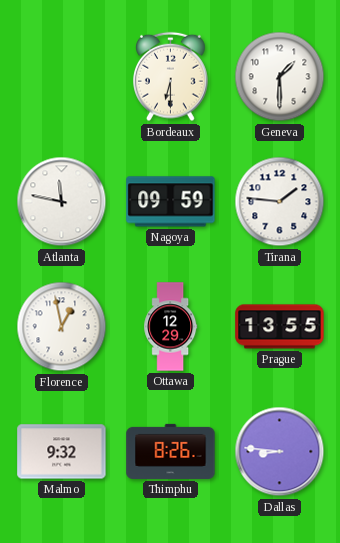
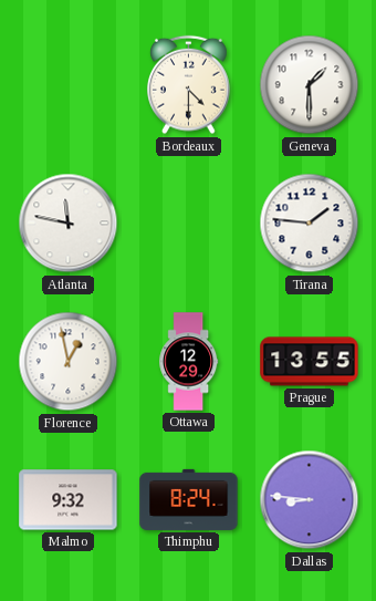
Bordeaux: 6:30 -> 4:30
Nagoya: 09:59 -> none
Thimphu: 8:26 -> 8:24
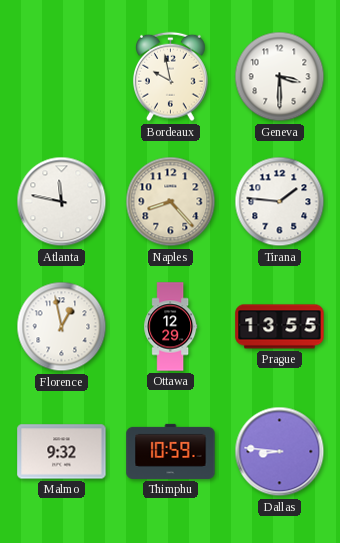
Bordeaux: 4:30 -> 9:58
Geneva: 1:30 -> 3:30
Naples: none -> 8:23
Thimphu: 8:24 -> 10:59
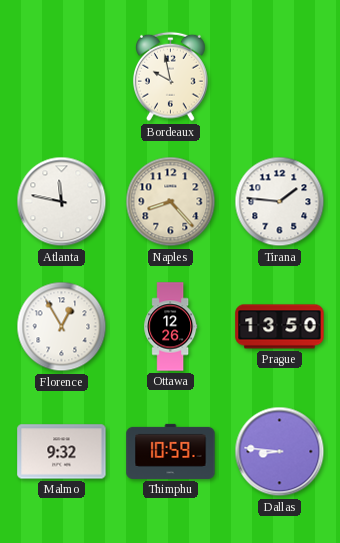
Geneva: 3:30 -> none
Florence: 12:58 -> 12:55
Ottawa: 12:29 -> 12:26
Prague: 13:55 -> 13:50
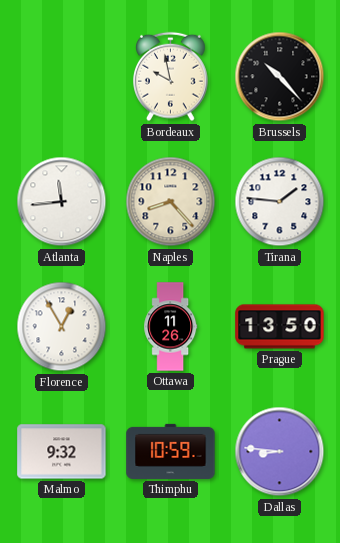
Brussels: none -> 10:23
Atlanta: 11:47 -> 11:44
Ottawa: 12:26 -> 11:26
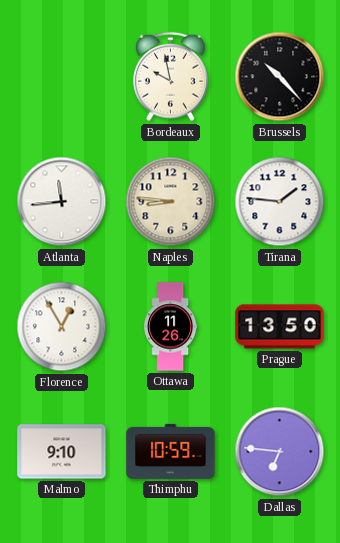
Naples: 8:23 -> 8:46
Malmo: 9:32 -> 9:10
Dallas: 8:46 -> 6:46
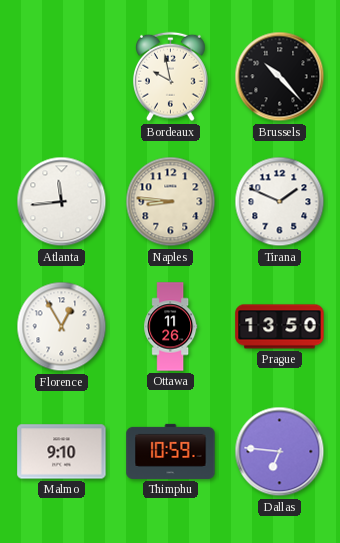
Tirana: 1:46 -> 1:49
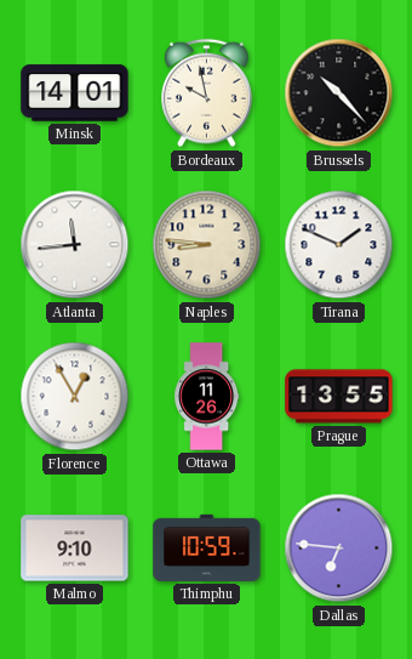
Minsk: none -> 14:01
Prague: 13:50 -> 13:55
